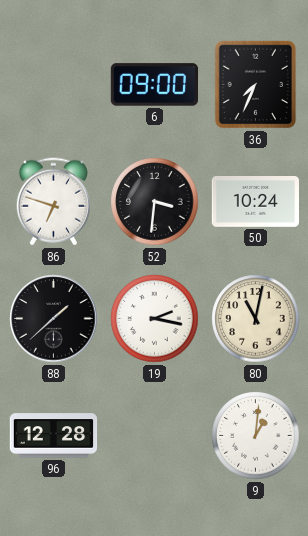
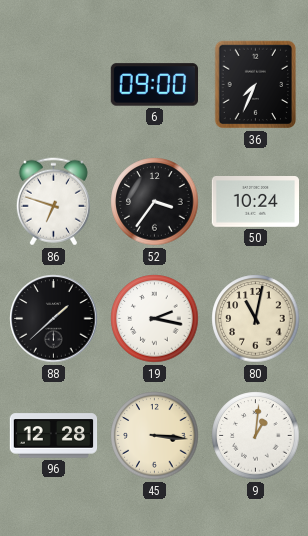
52: 3:31 -> 3:36
45: none -> 3:16
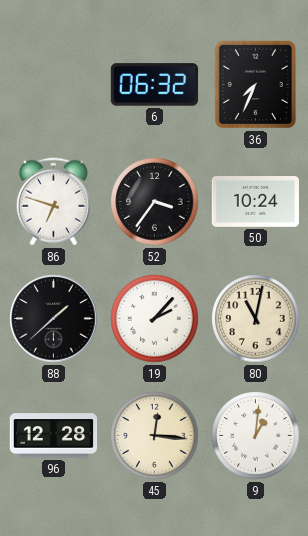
6: 09:00 -> 06:32
19: 2:17 -> 2:07
45: 3:16 -> 12:16
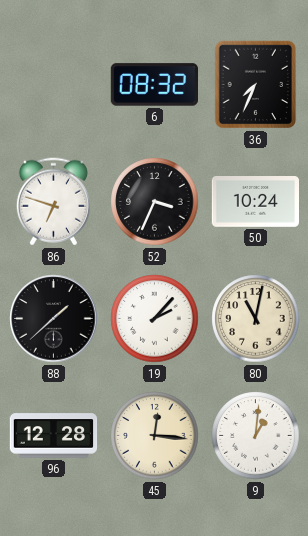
6: 06:32 -> 08:32
52: 3:36 -> 3:34
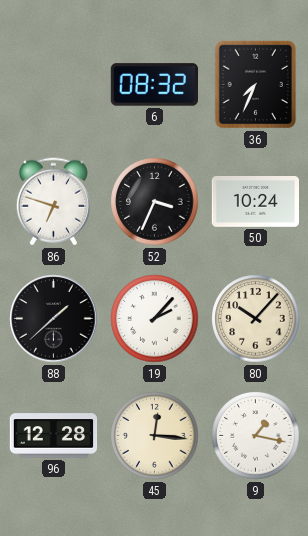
80: 11:02 -> 10:07
9: 1:01 -> 1:17
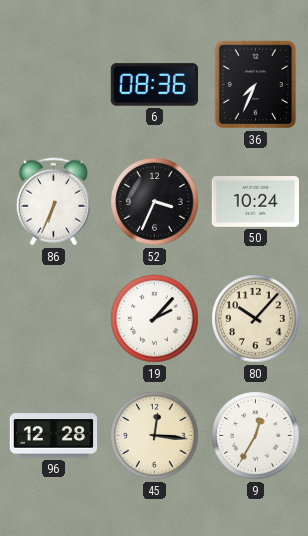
6: 08:32 -> 08:36
86: 6:48 -> 6:34
88: 1:38 -> none
9: 1:17 -> 12:35
